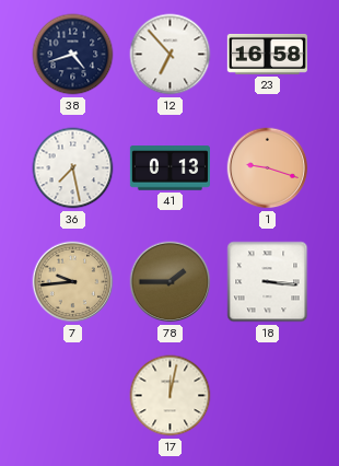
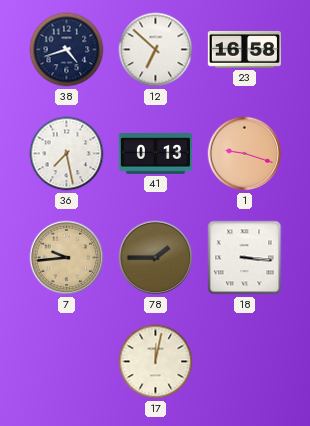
12: 6:53 -> 6:52
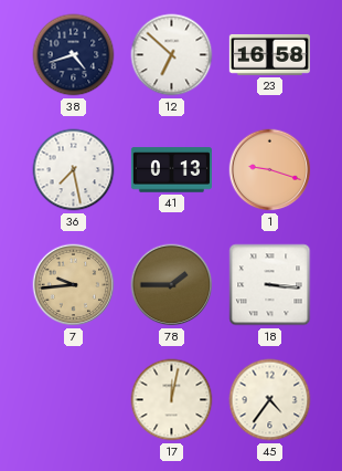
45: none -> 4:36
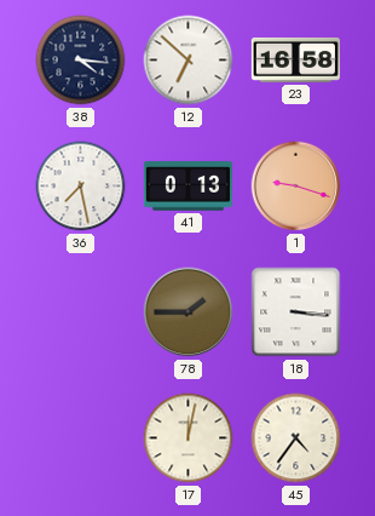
38: 4:42 -> 4:16
7: 9:44 -> none
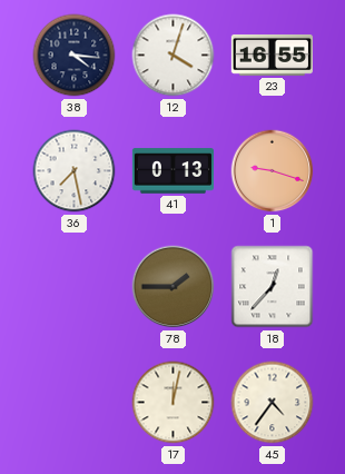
12: 6:52 -> 4:03
23: 16:58 -> 16:55
18: 3:16 -> 12:37
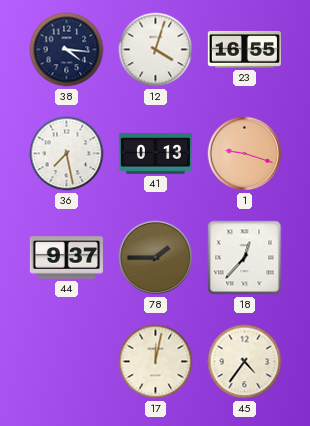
44: none -> 9:37
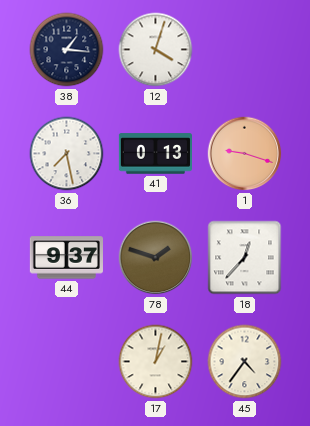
38: 4:16 -> 1:16
23: 16:55 -> none
78: 1:45 -> 1:48
17: 12:02 -> 1:02
